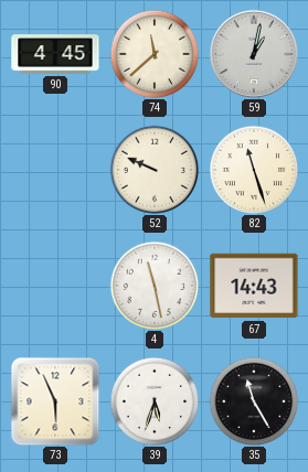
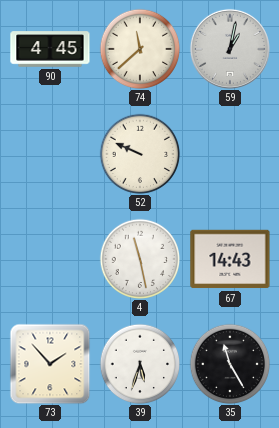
82: 11:27 -> none
73: 5:56 -> 1:53
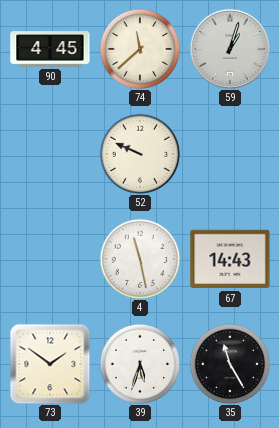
59: 1:02 -> 1:03
73: 1:53 -> 1:51
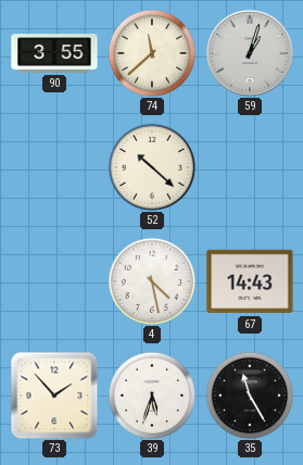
90: 4:45 -> 3:55
52: 9:49 -> 10:22
4: 11:28 -> 4:28
73: 1:51 -> 1:53
